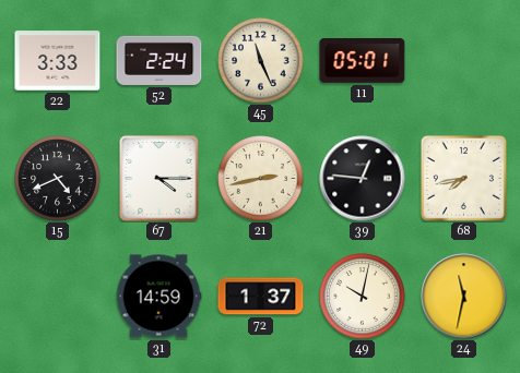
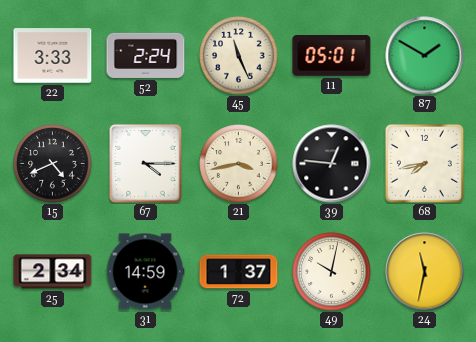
87: none -> 1:50
21: 2:43 -> 3:43
25: none -> 2:34
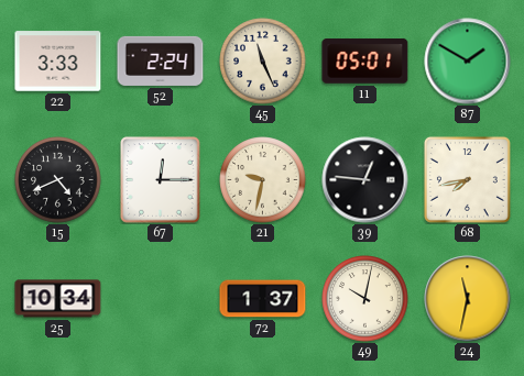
67: 4:15 -> 12:15
21: 3:43 -> 9:32
25: 2:34 -> 10:34
31: 14:59 -> none
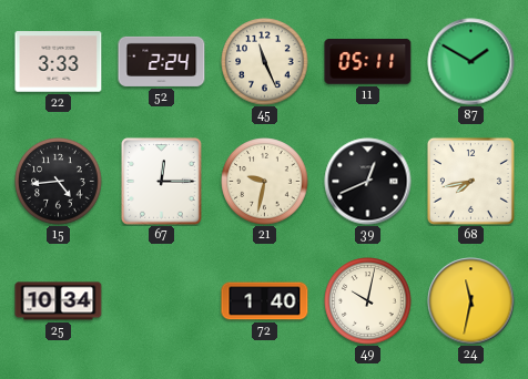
11: 05:01 -> 05:11
15: 4:41 -> 4:44
39: 12:46 -> 12:41
72: 1:37 -> 1:40
